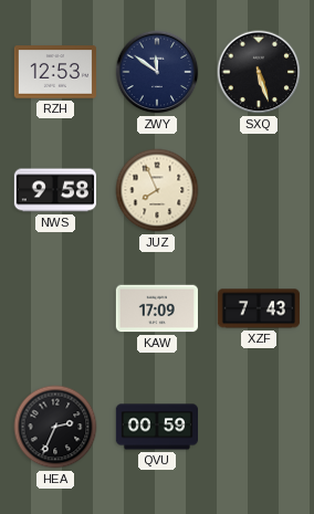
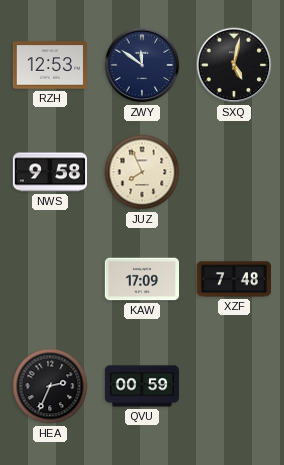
SXQ: 5:27 -> 5:02
XZF: 7:43 -> 7:48
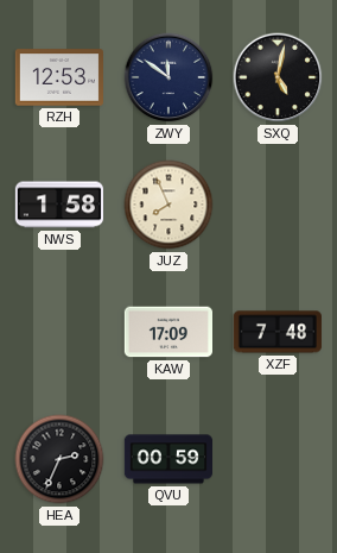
NWS: 9:58 -> 1:58
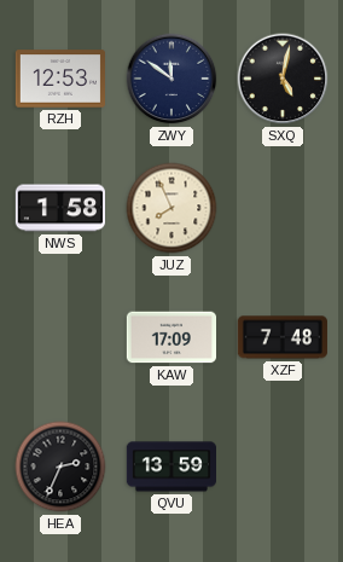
QVU: 00:59 -> 13:59
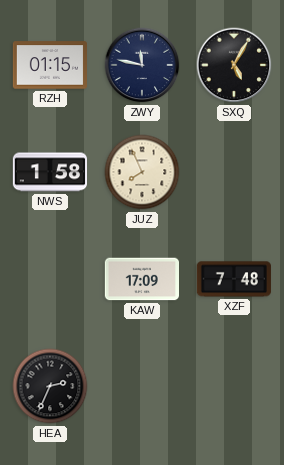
RZH: 12:53 -> 01:15
ZWY: 11:51 -> 11:47
SXQ: 5:02 -> 5:05
QVU: 13:59 -> none
